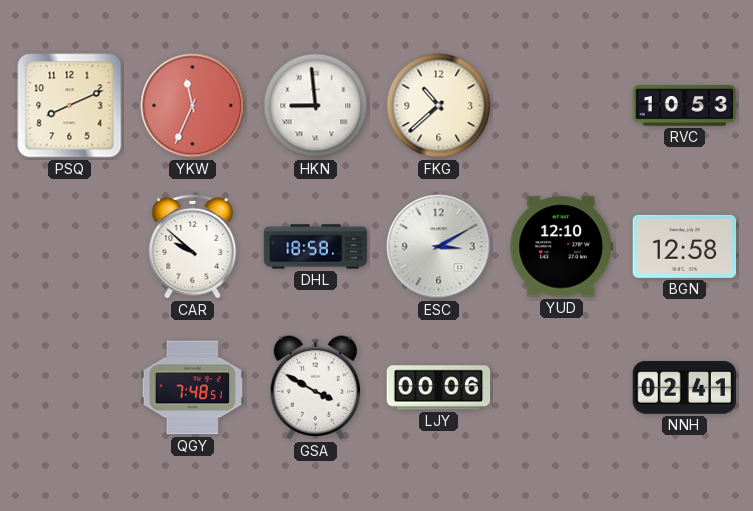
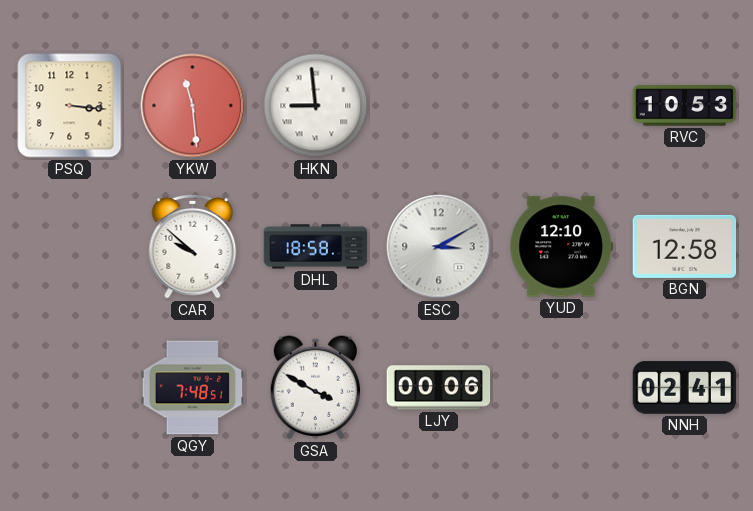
PSQ: 8:11 -> 3:16
YKW: 11:34 -> 11:29
FKG: 10:38 -> none
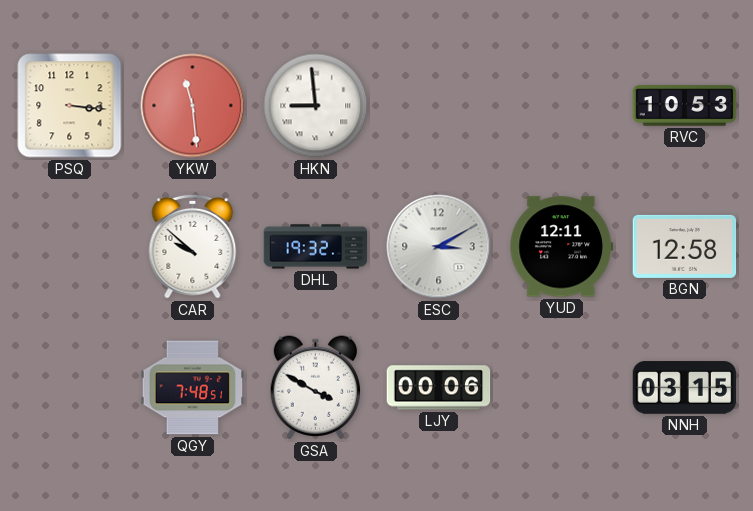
DHL: 18:58 -> 19:32
YUD: 12:10 -> 12:11
NNH: 02:41 -> 03:15
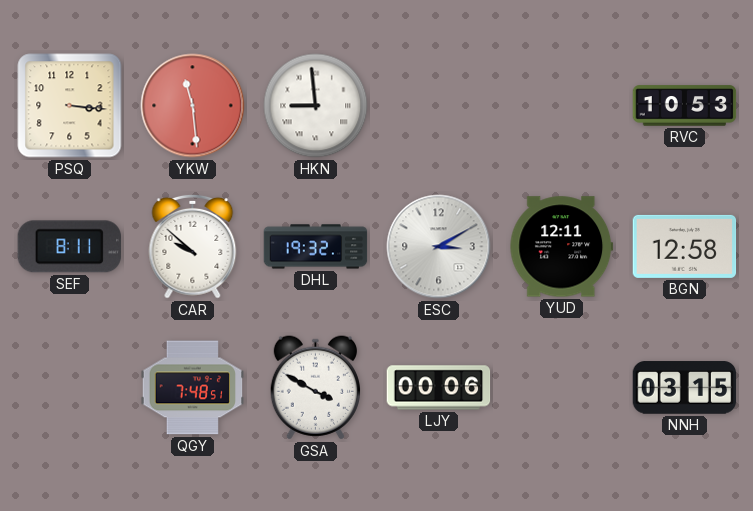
SEF: none -> 8:11
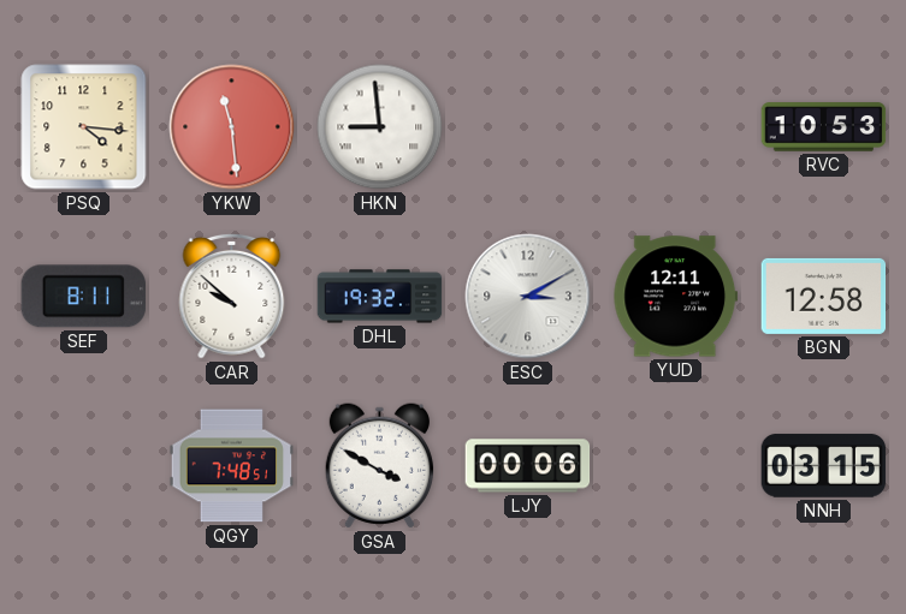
PSQ: 3:16 -> 4:16
